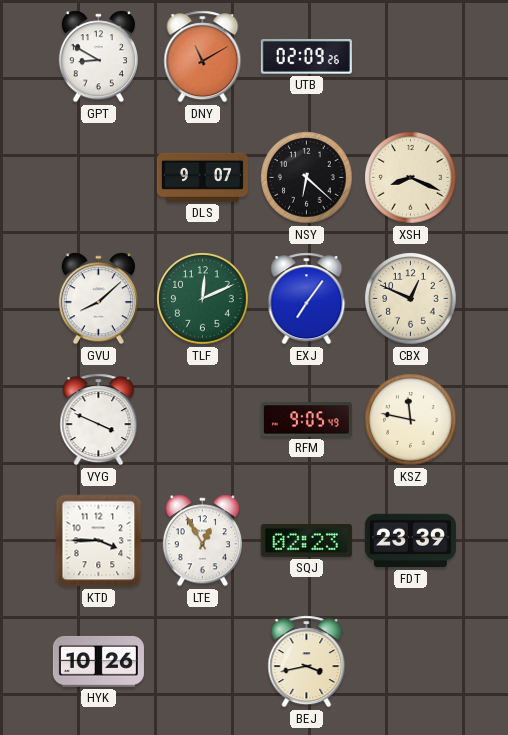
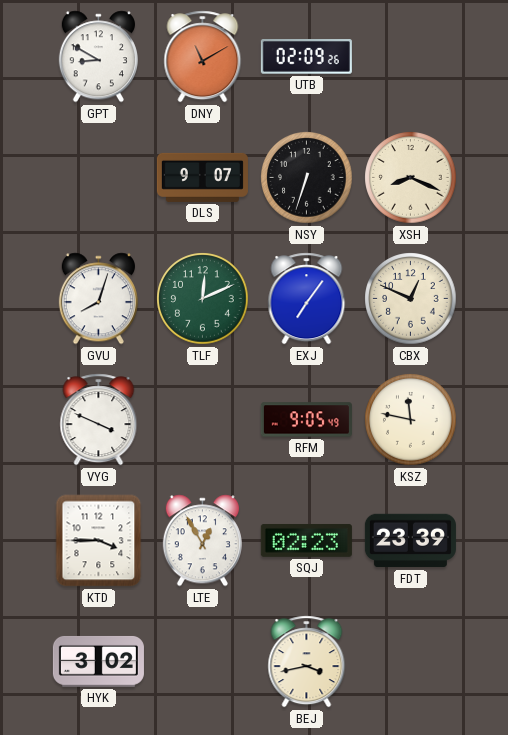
NSY: 6:22 -> 6:33
GVU: 8:08 -> 8:03
HYK: 10:26 -> 3:02
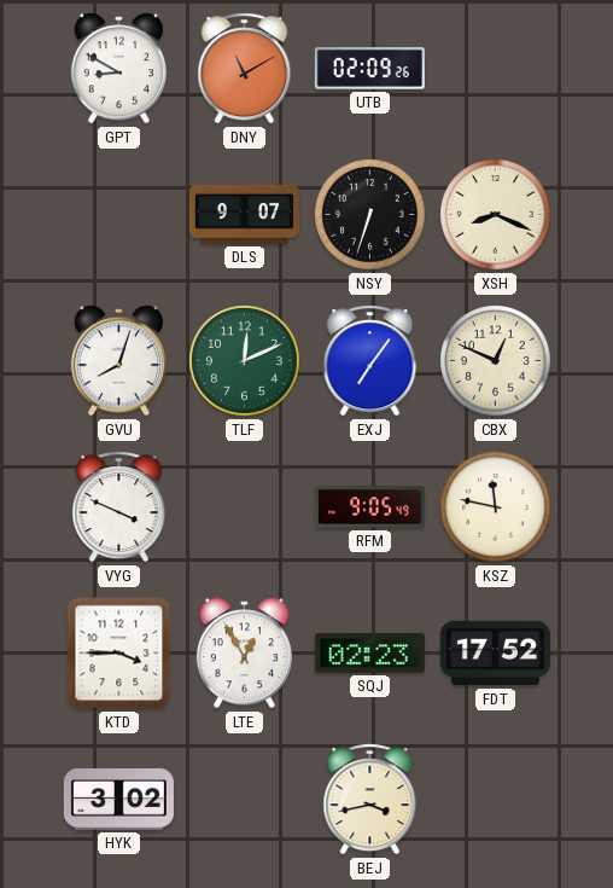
FDT: 23:39 -> 17:52
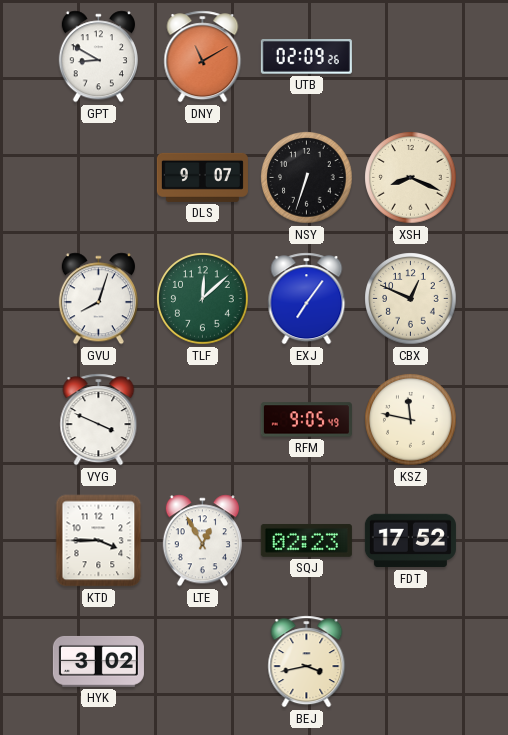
TLF: 12:11 -> 12:08
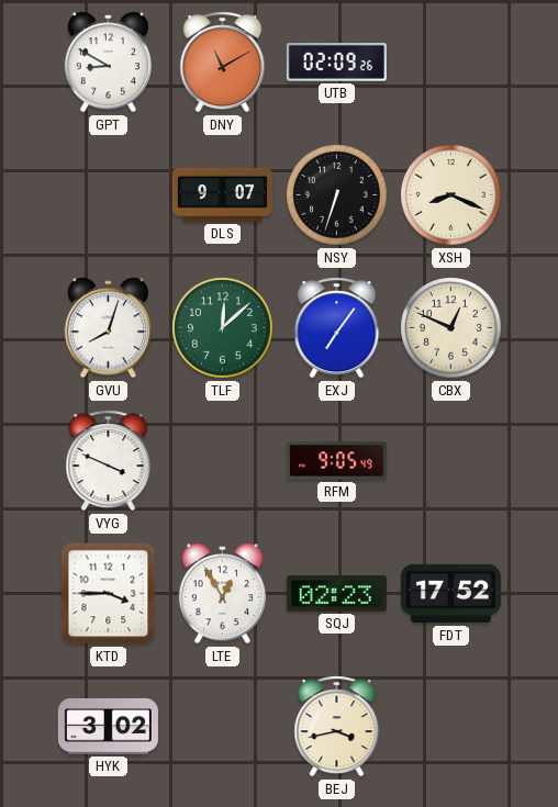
KSZ: 11:47 -> none
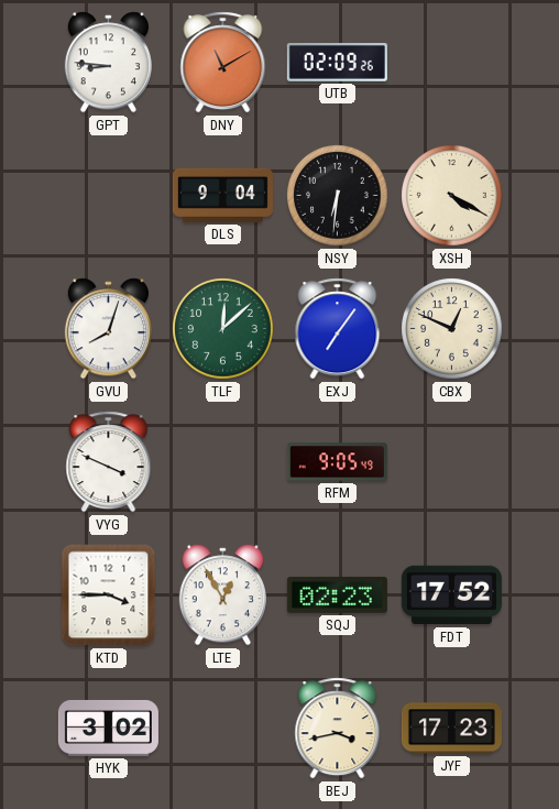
GPT: 8:50 -> 8:46
DLS: 9:07 -> 9:04
NSY: 6:33 -> 6:31
XSH: 8:19 -> 4:20
JYF: none -> 17:23
